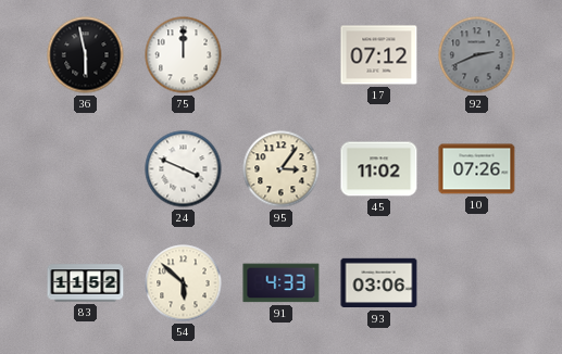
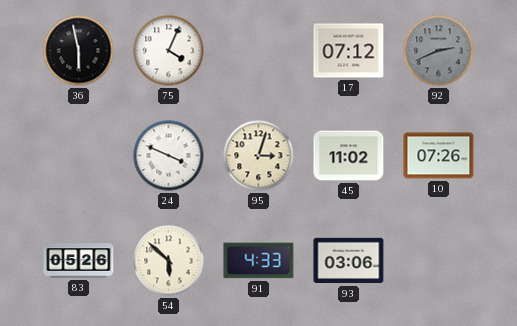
75: 12:00 -> 4:04
95: 3:06 -> 3:03
83: 11:52 -> 05:26
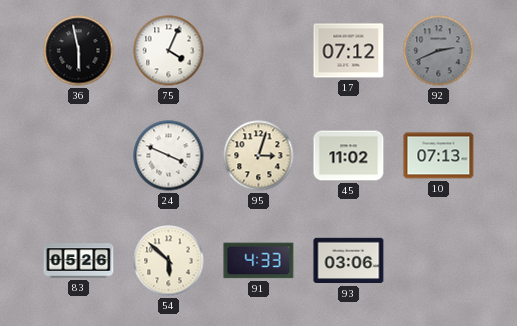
10: 07:26 -> 07:13
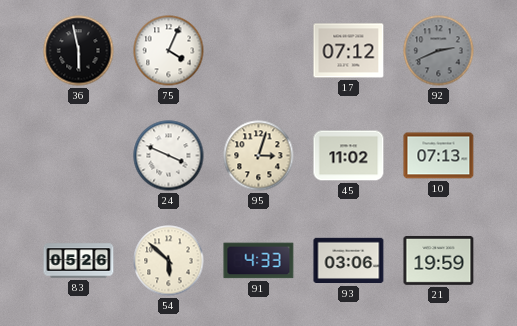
21: none -> 19:59
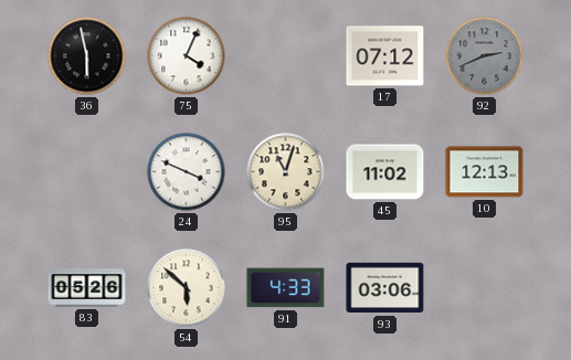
95: 3:03 -> 11:03
10: 07:13 -> 12:13
21: 19:59 -> none
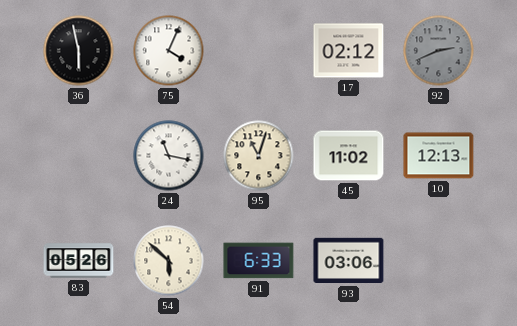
17: 07:12 -> 02:12
24: 3:49 -> 11:17
91: 4:33 -> 6:33
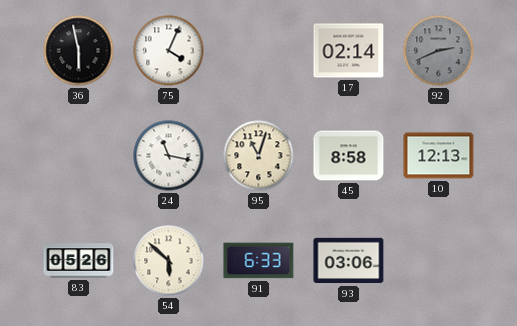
17: 02:12 -> 02:14
45: 11:02 -> 8:58
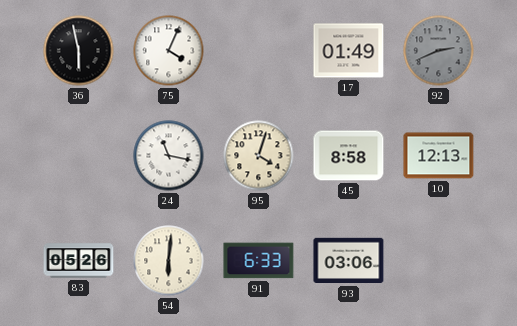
17: 02:14 -> 01:49
95: 11:03 -> 4:03
54: 5:52 -> 6:01
